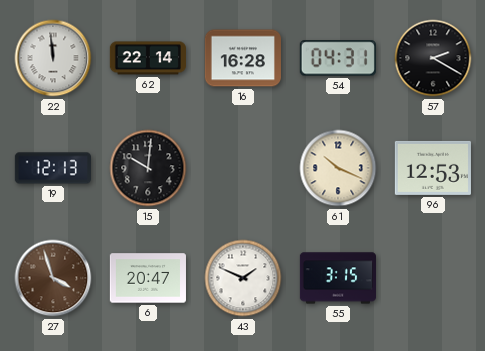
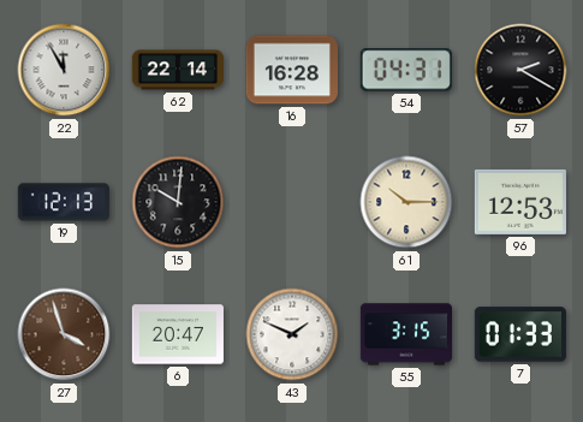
22: 11:59 -> 11:55
61: 10:19 -> 10:15
7: none -> 01:33
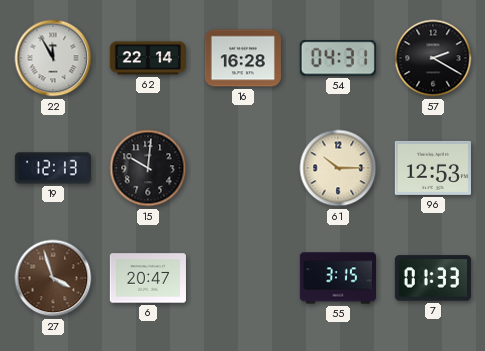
43: 1:49 -> none
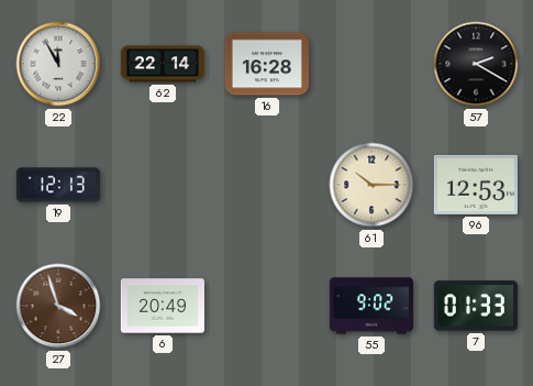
54: 04:31 -> none
15: 10:01 -> none
6: 20:47 -> 20:49
55: 3:15 -> 9:02
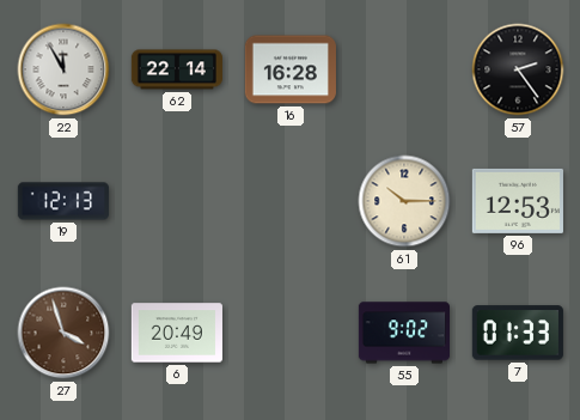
57: 2:20 -> 2:24
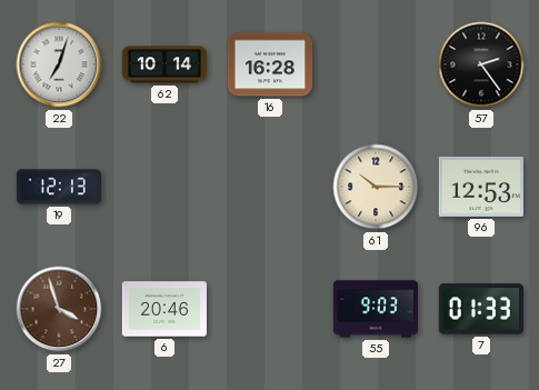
22: 11:55 -> 7:03
62: 22:14 -> 10:14
6: 20:49 -> 20:46
55: 9:02 -> 9:03
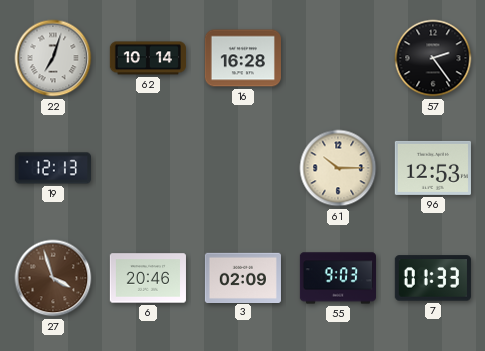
3: none -> 02:09
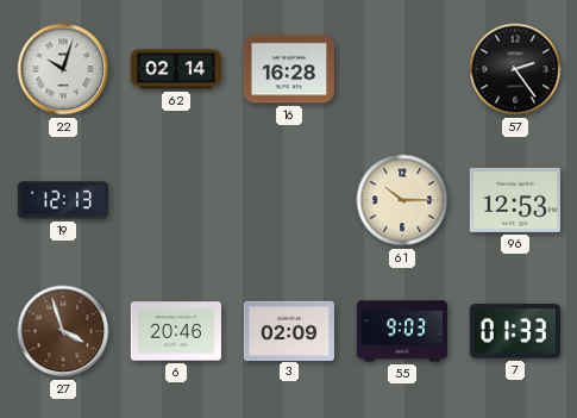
22: 7:03 -> 10:03
62: 10:14 -> 02:14
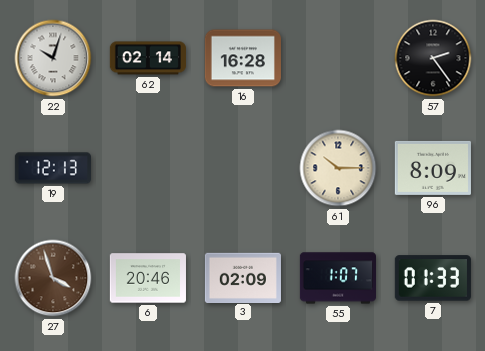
96: 12:53 -> 8:09
55: 9:03 -> 1:07
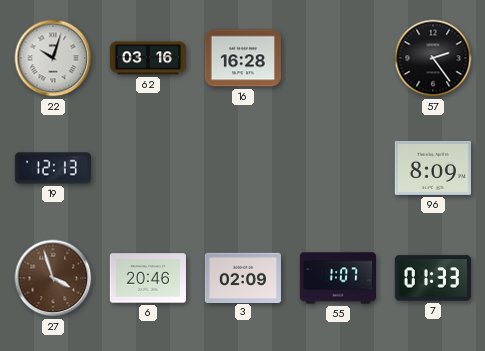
62: 02:14 -> 03:16
61: 10:15 -> none
